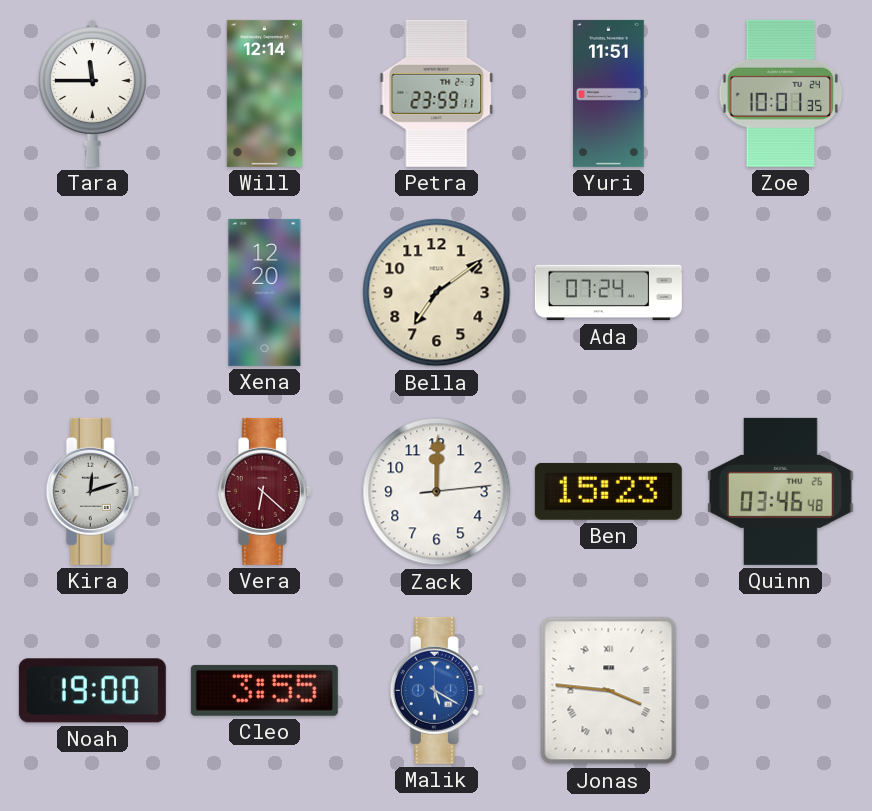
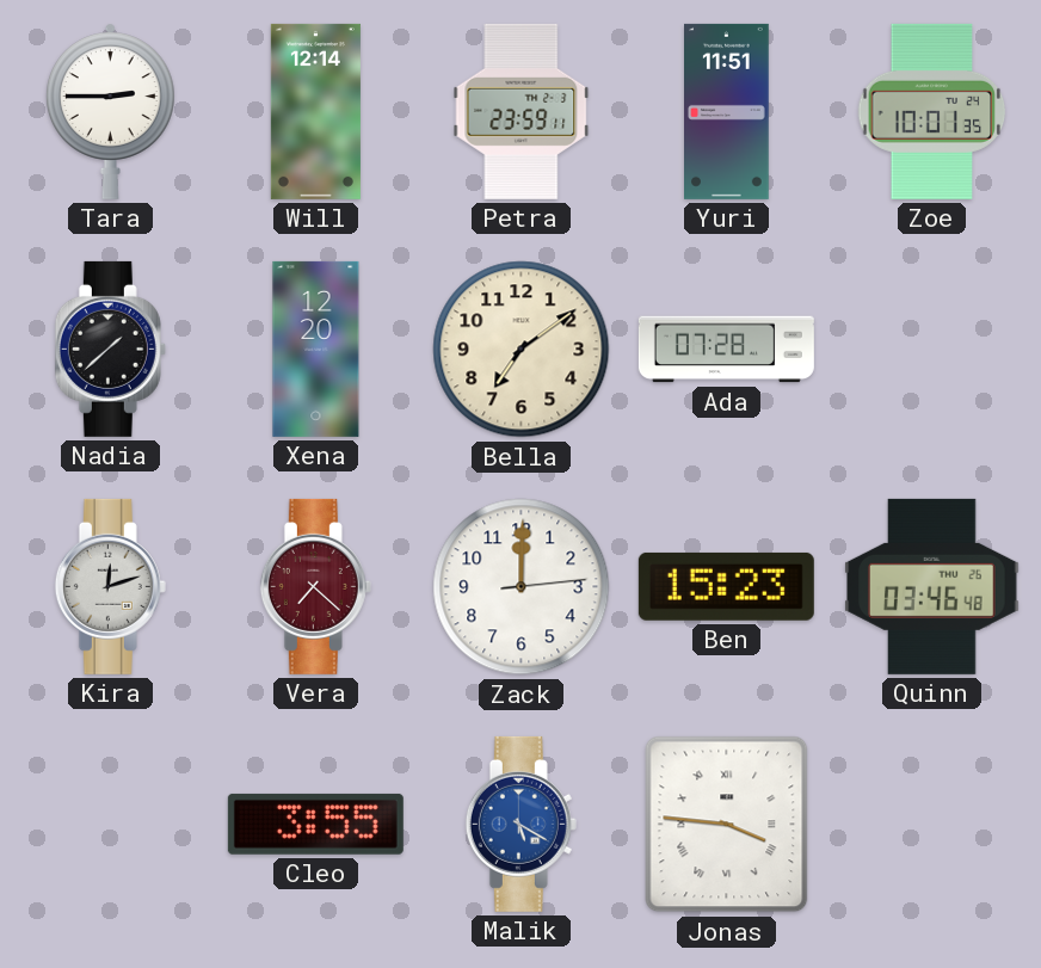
Tara: 11:45 -> 2:45
Nadia: none -> 1:38
Ada: 07:24 -> 07:28
Vera: 6:22 -> 7:22
Noah: 19:00 -> none
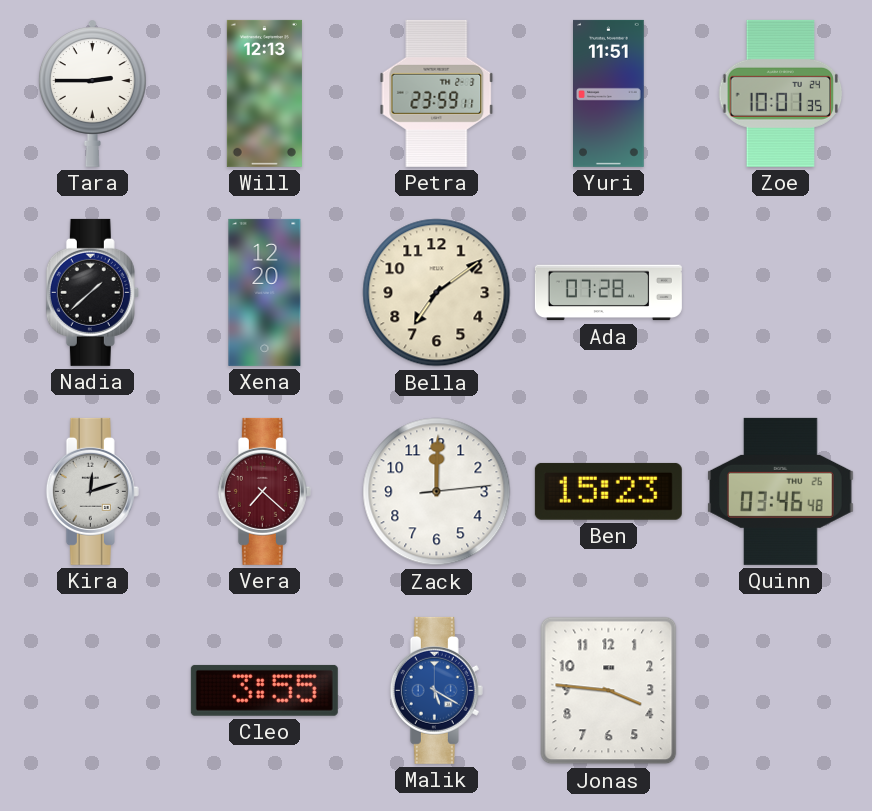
Will: 12:14 -> 12:13
Jonas numerals: Roman -> Arabic
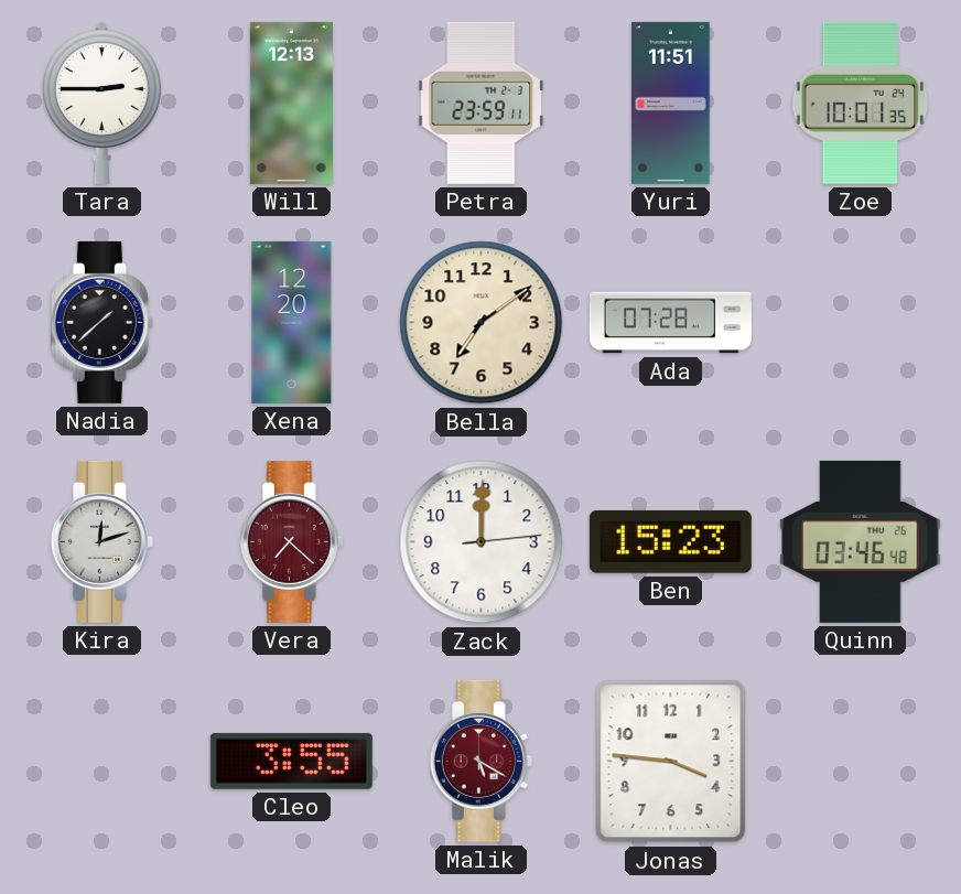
Malik dial: blue -> burgundy
